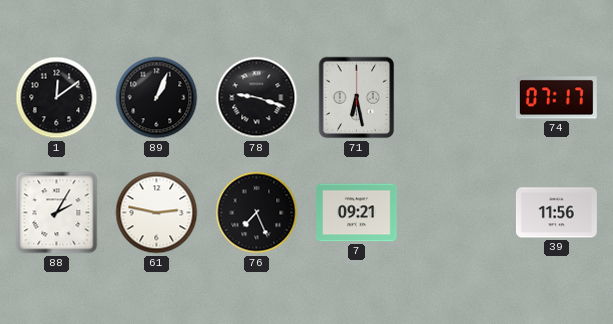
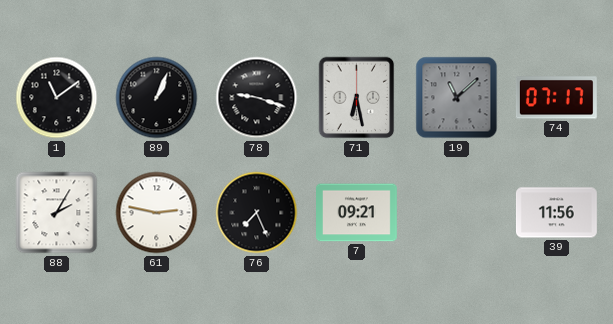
1: 12:09 -> 11:09
19: none -> 11:08
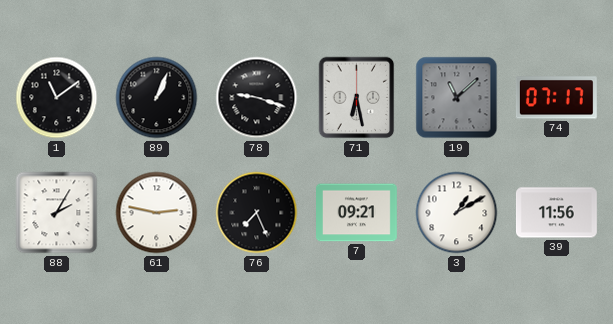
3: none -> 1:10
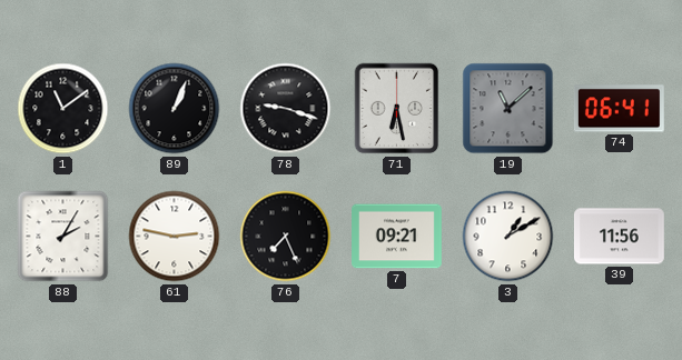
74: 07:17 -> 06:41
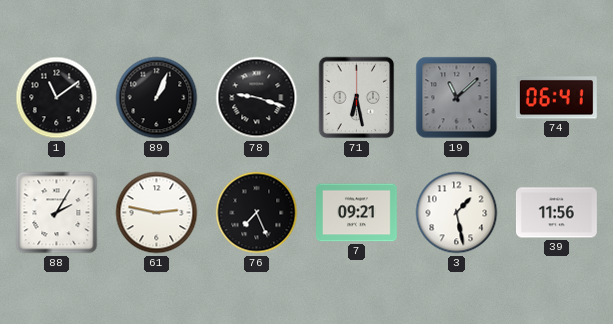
3: 1:10 -> 1:28
